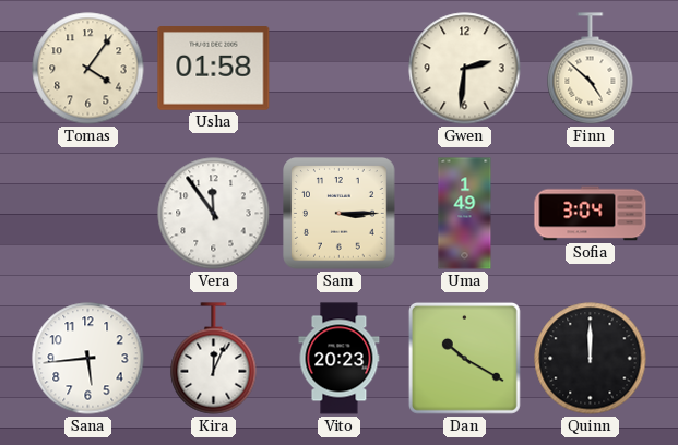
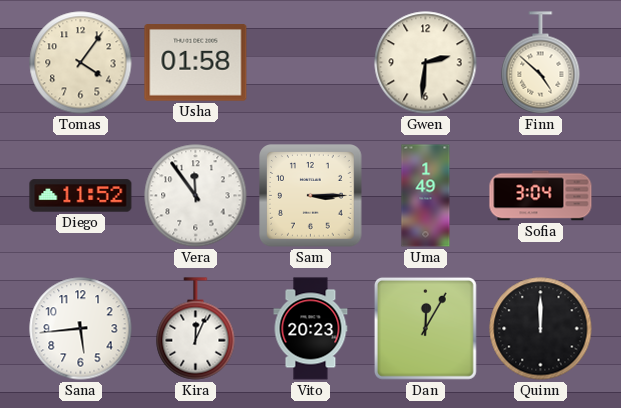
Diego: none -> 11:52
Dan: 10:20 -> 12:05
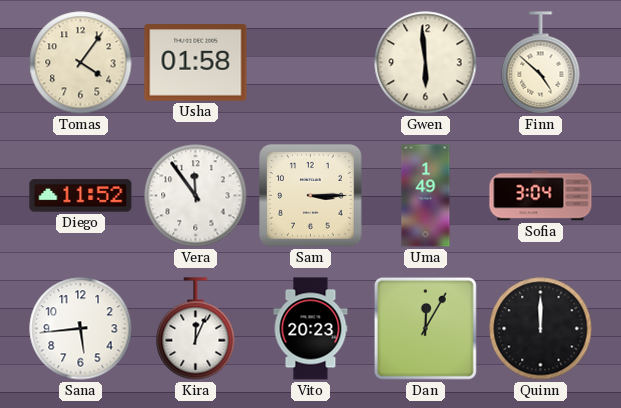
Gwen: 2:31 -> 5:59
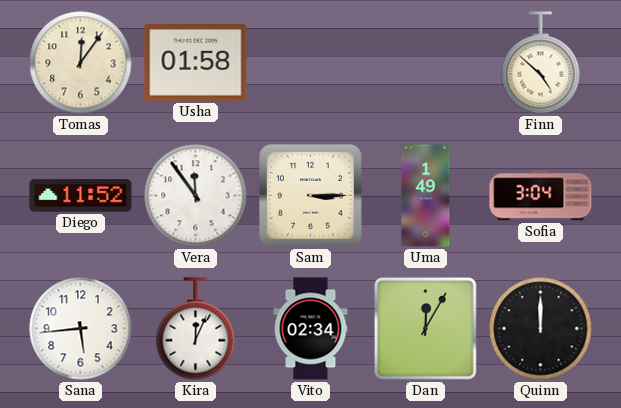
Tomas: 4:06 -> 12:06
Gwen: 5:59 -> none
Vito: 20:23 -> 02:34
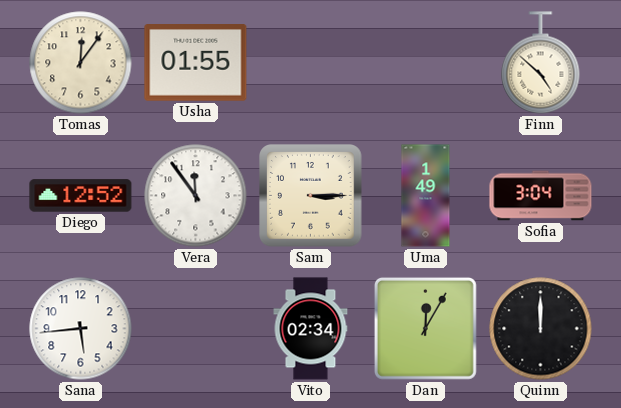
Usha: 01:58 -> 01:55
Diego: 11:52 -> 12:52
Kira: 12:04 -> none
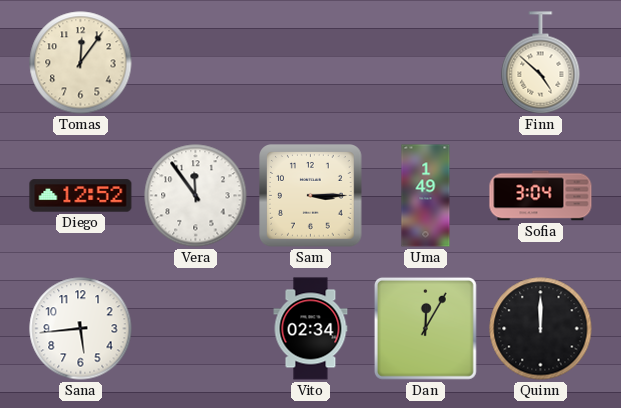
Usha: 01:55 -> none
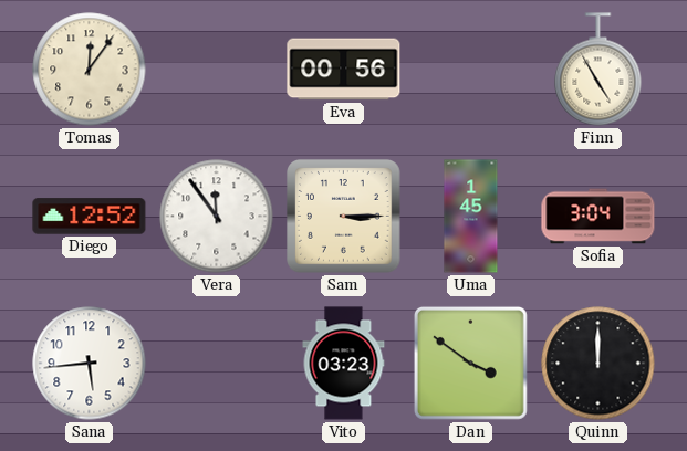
Eva: none -> 00:56
Finn: 4:52 -> 4:55
Uma: 1:49 -> 1:45
Vito: 02:34 -> 03:23
Dan: 12:05 -> 3:51
